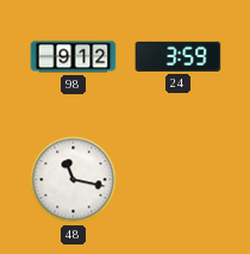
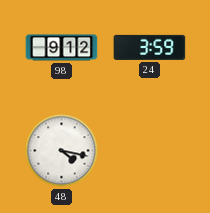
48: 11:17 -> 4:17
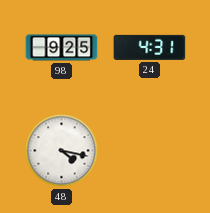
98: 9:12 -> 9:25
24: 3:59 -> 4:31
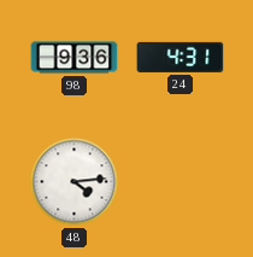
98: 9:25 -> 9:36
48: 4:17 -> 4:14
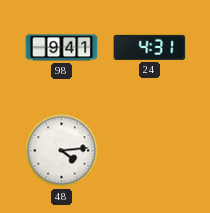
98: 9:36 -> 9:41
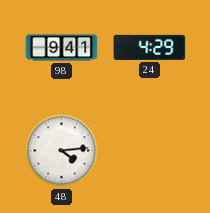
24: 4:31 -> 4:29
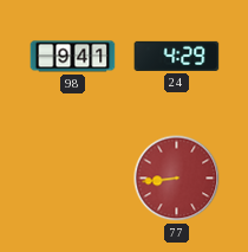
48: 4:14 -> none
77: none -> 8:44
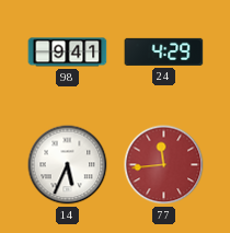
14: none -> 5:34
77: 8:44 -> 11:44
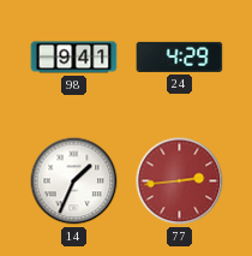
14: 5:34 -> 1:34
77: 11:44 -> 2:44
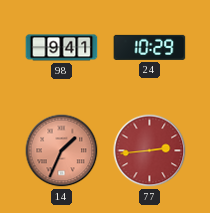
24: 4:29 -> 10:29
14 dial: white -> salmon
